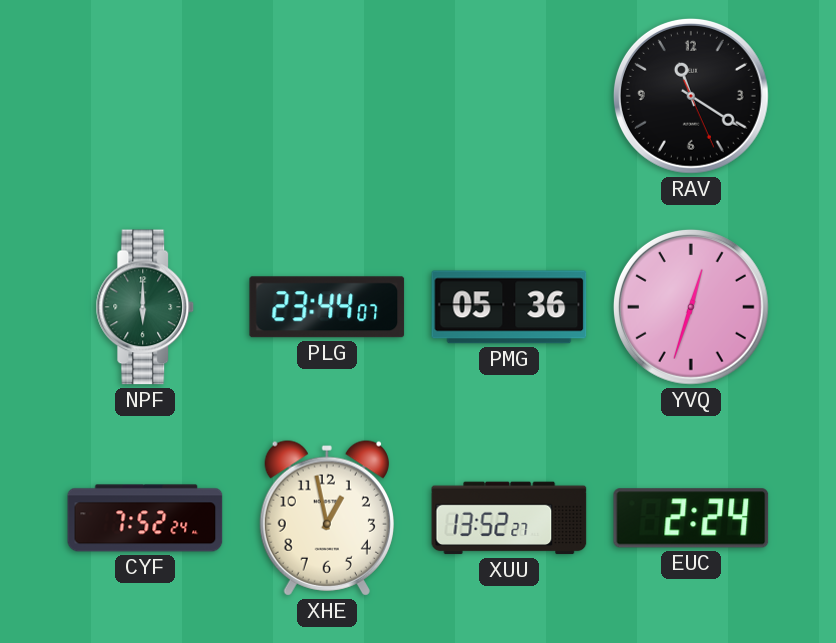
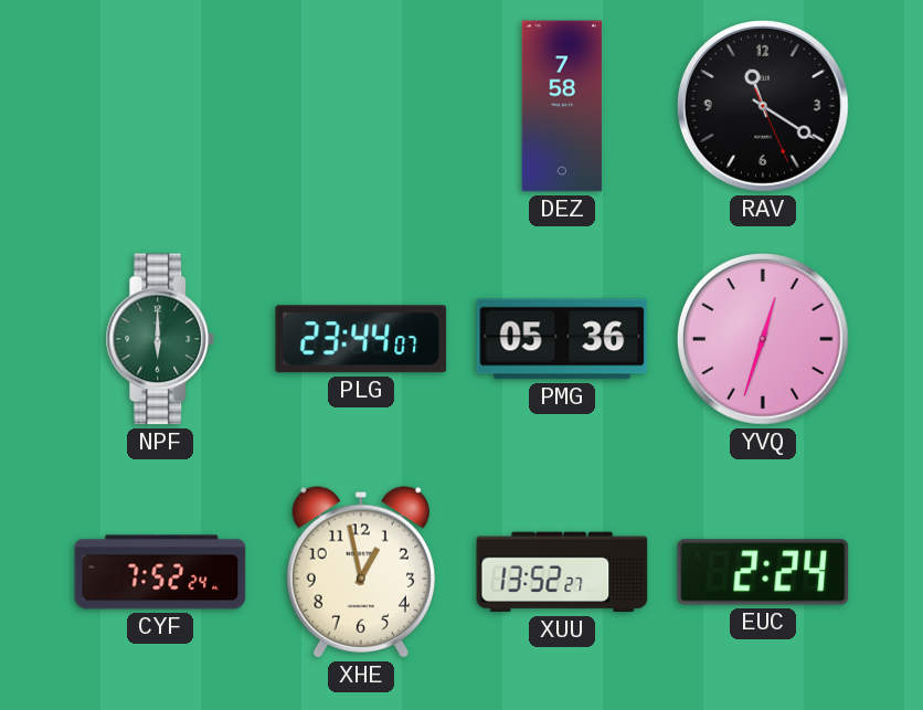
DEZ: none -> 7:58
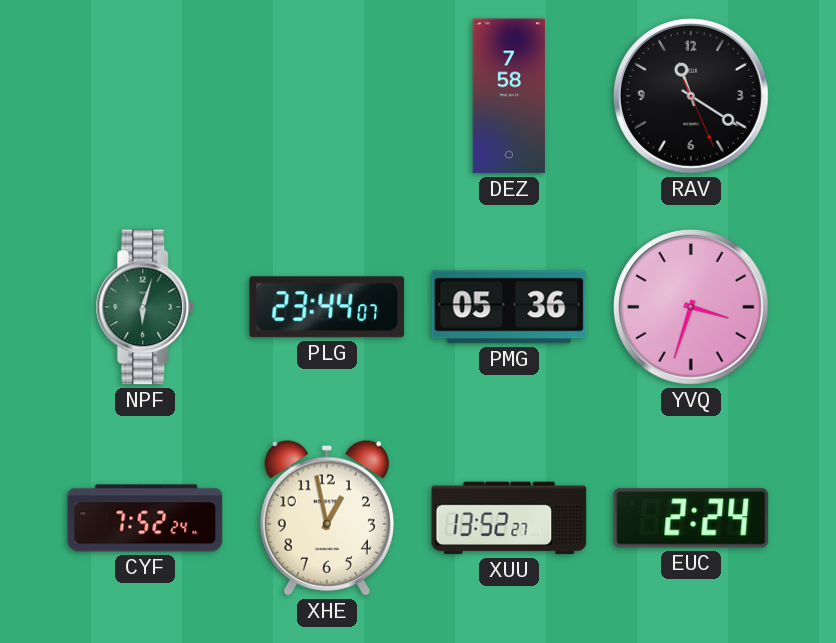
NPF: 6:00 -> 6:03
YVQ: 12:33 -> 3:33
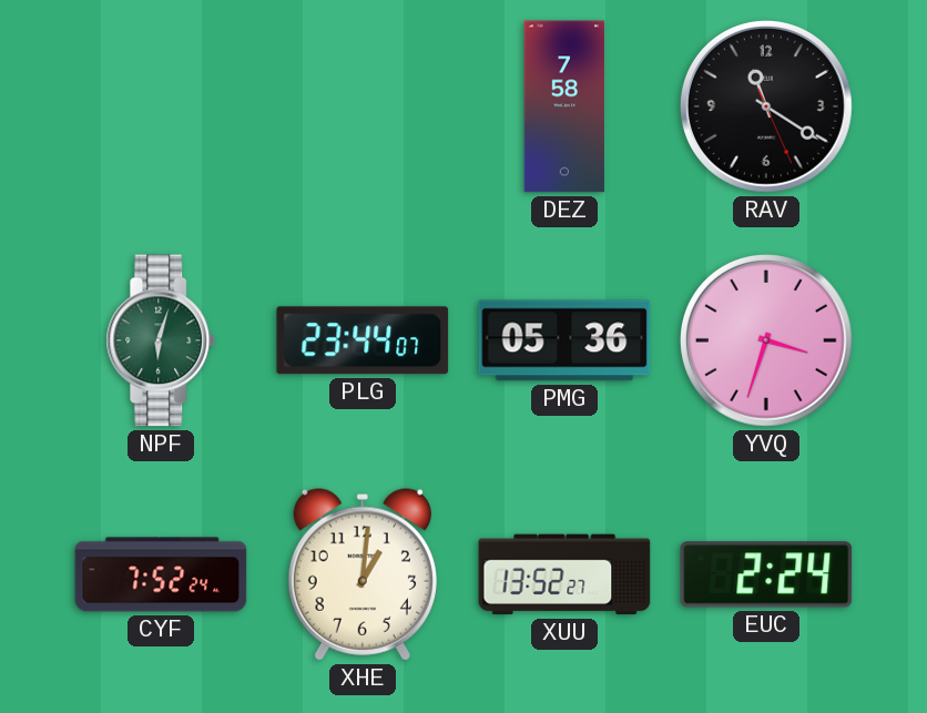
XHE: 12:58 -> 1:01
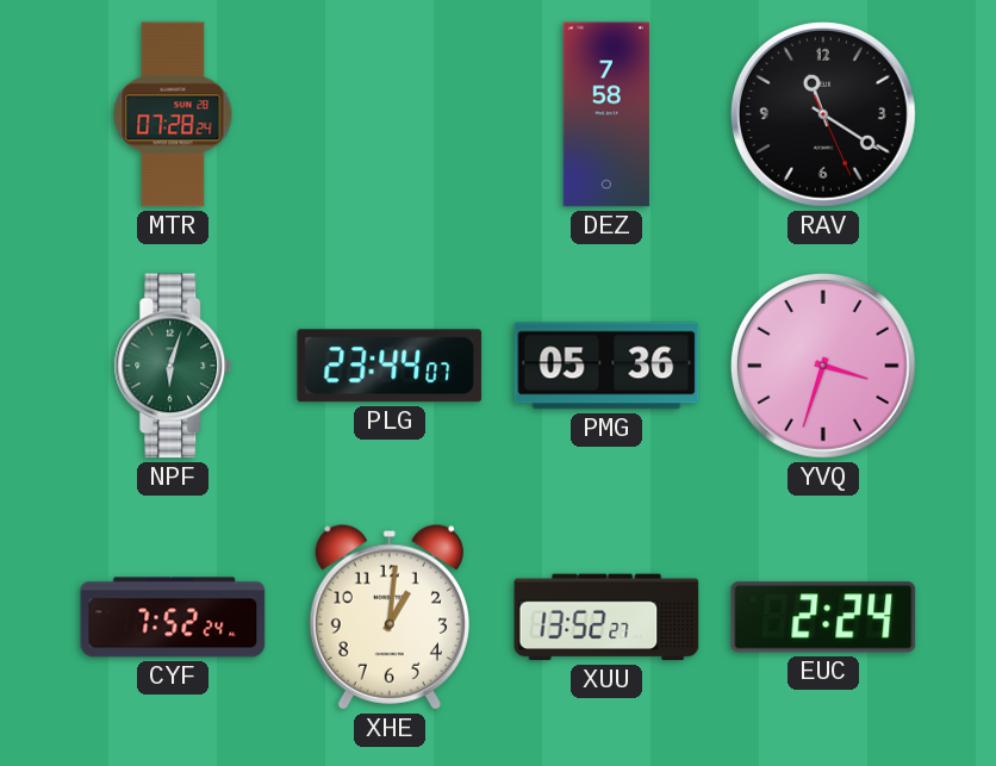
MTR: none -> 07:28
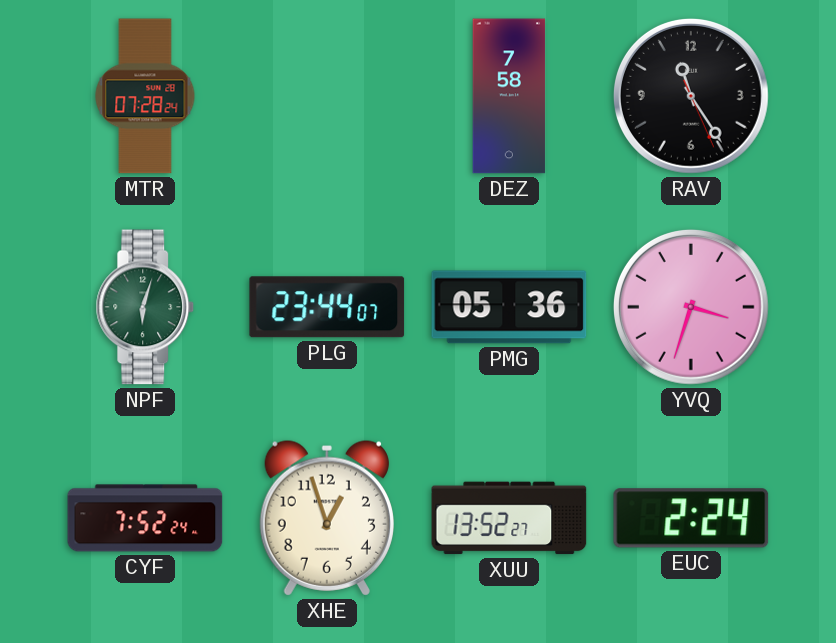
RAV: 11:20 -> 11:24
XHE: 1:01 -> 12:57
